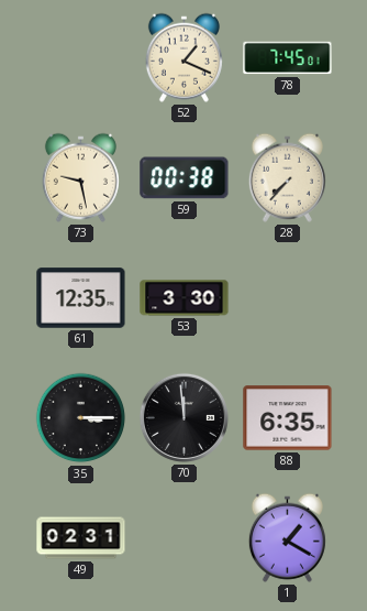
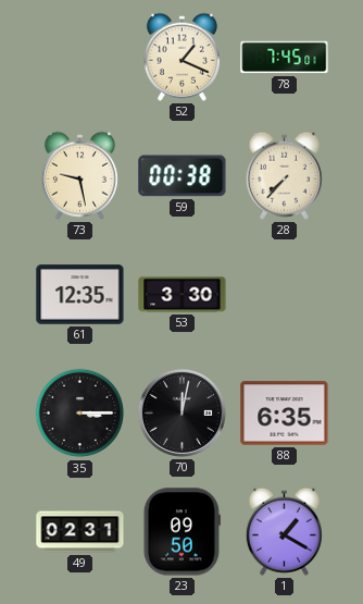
70: 11:59 -> 12:02
23: none -> 09:50
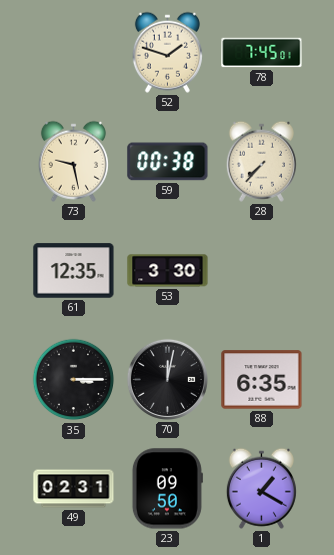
52: 1:19 -> 1:48
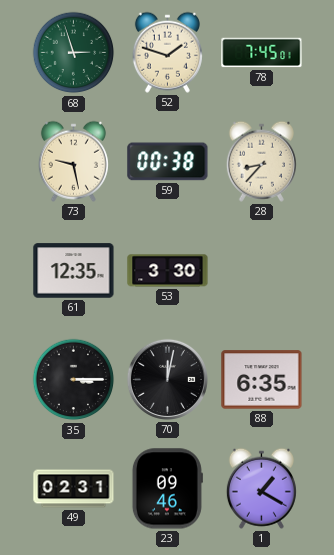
68: none -> 2:57
28: 7:37 -> 8:37
23: 09:50 -> 09:46
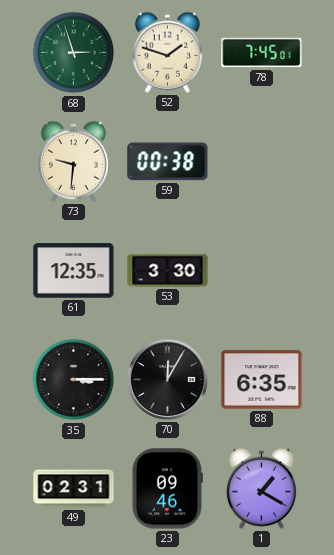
73: 9:28 -> 9:31
28: 8:37 -> none
70: 12:02 -> 12:05
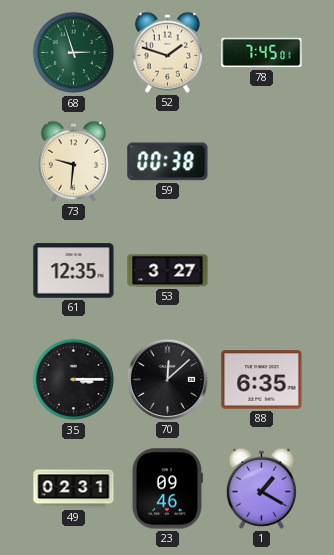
53: 3:30 -> 3:27
70: 12:05 -> 12:08
